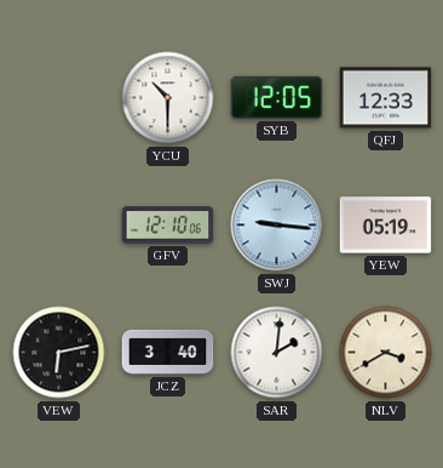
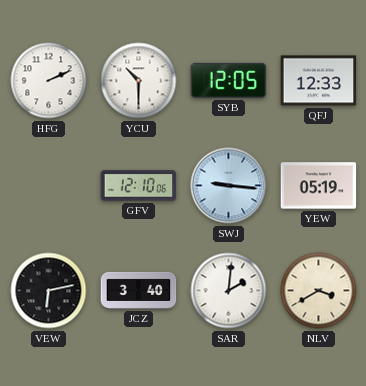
HFG: none -> 2:11
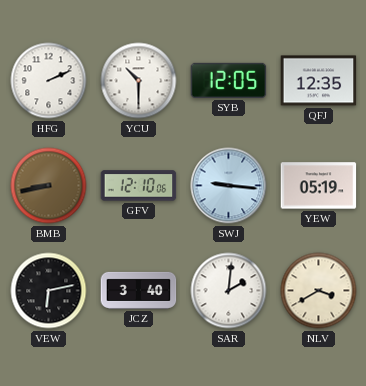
QFJ: 12:33 -> 12:35
BMB: none -> 8:43
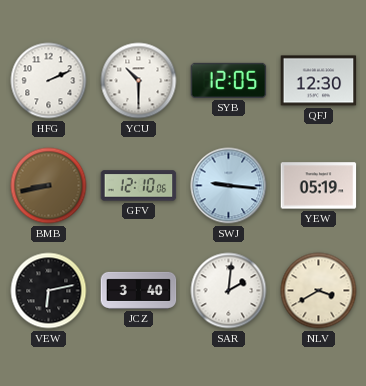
QFJ: 12:35 -> 12:30
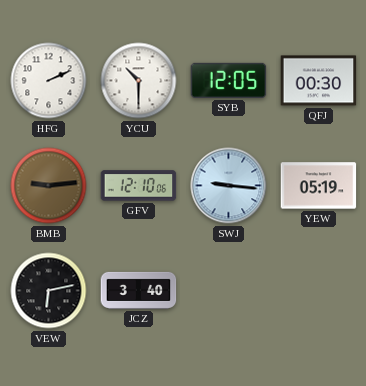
QFJ: 12:30 -> 00:30
BMB: 8:43 -> 9:14
SAR: 2:01 -> none
NLV: 3:40 -> none
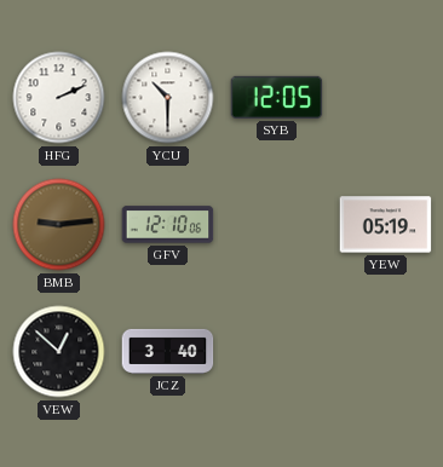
QFJ: 00:30 -> none
SWJ: 9:16 -> none
VEW: 6:13 -> 12:52
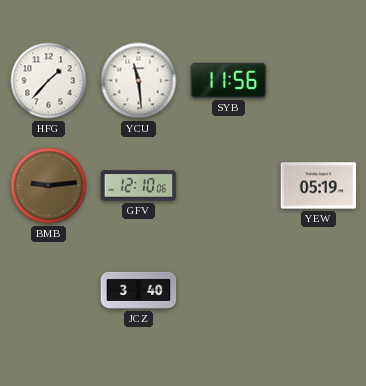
HFG: 2:11 -> 1:37
YCU: 10:30 -> 11:29
SYB: 12:05 -> 11:56
VEW: 12:52 -> none
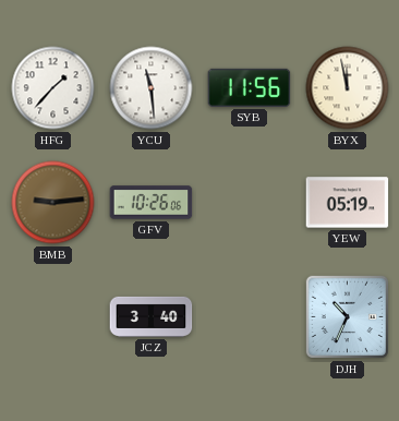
BYX: none -> 11:58
GFV: 12:10 -> 10:26
DJH: none -> 10:34
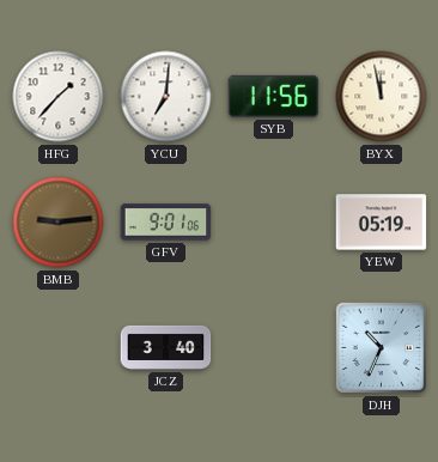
YCU: 11:29 -> 7:01
GFV: 10:26 -> 9:01
